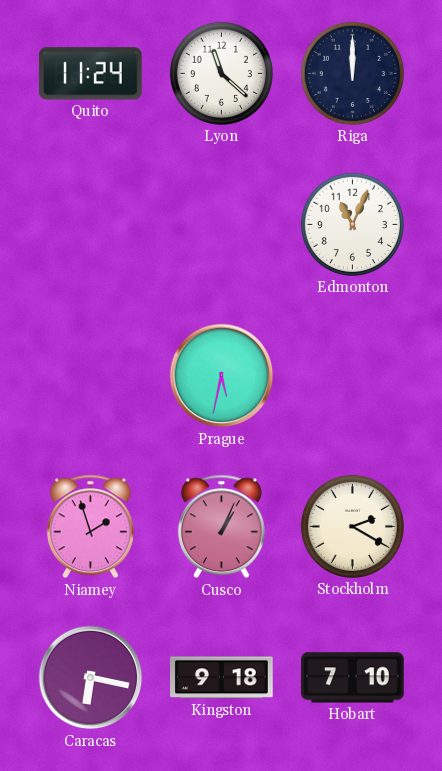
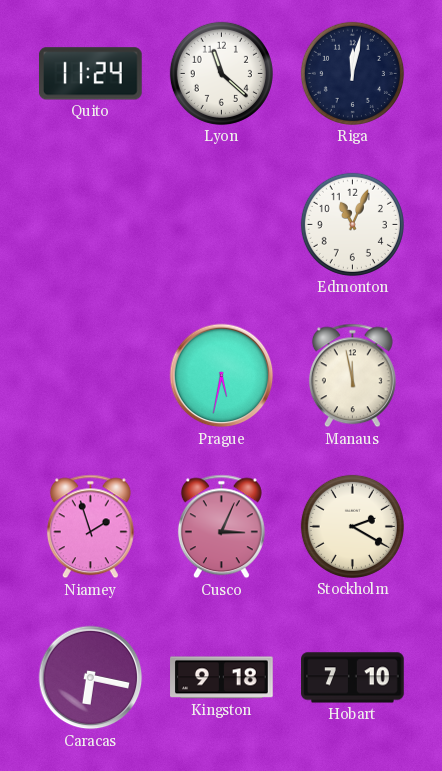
Riga: 12:00 -> 12:02
Manaus: none -> 11:58
Cusco: 1:04 -> 3:04
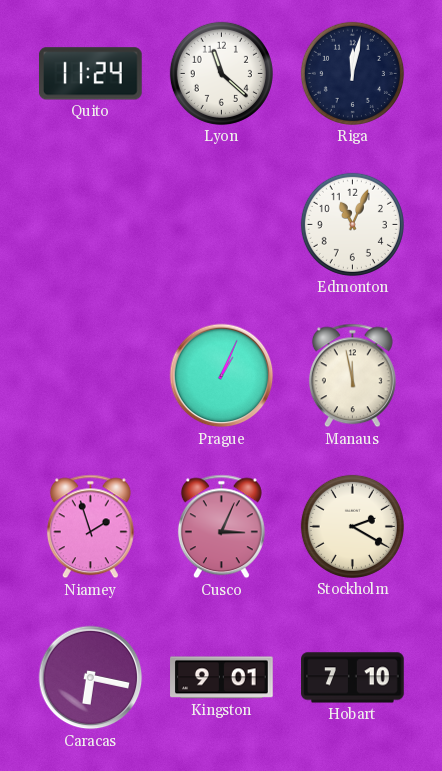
Prague: 5:32 -> 1:04
Kingston: 9:18 -> 9:01
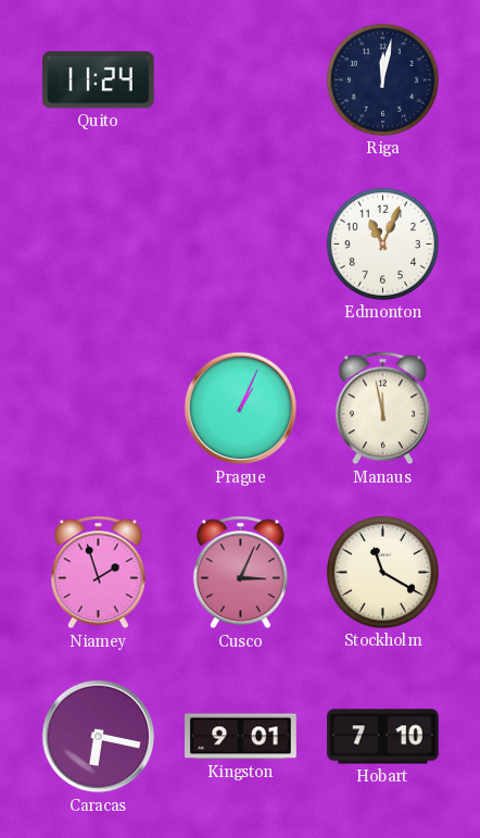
Lyon: 11:22 -> none
Stockholm: 2:20 -> 11:20
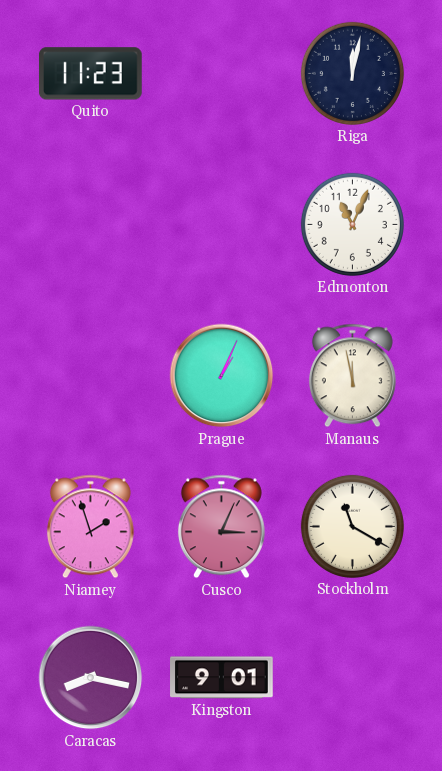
Quito: 11:24 -> 11:23
Caracas: 6:17 -> 8:17
Hobart: 7:10 -> none
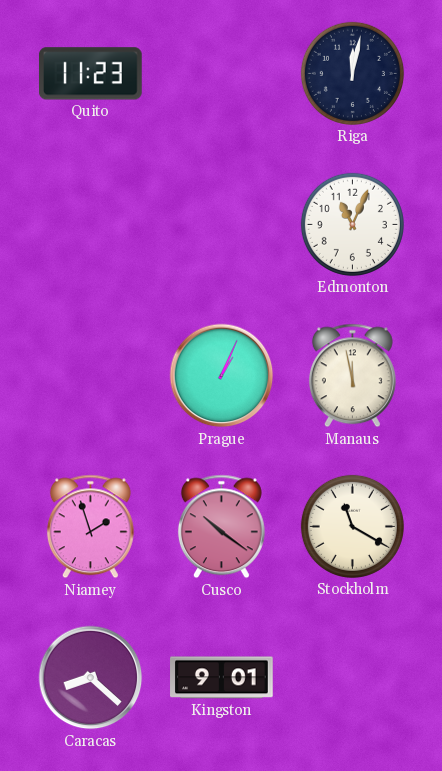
Cusco: 3:04 -> 10:21
Caracas: 8:17 -> 8:22
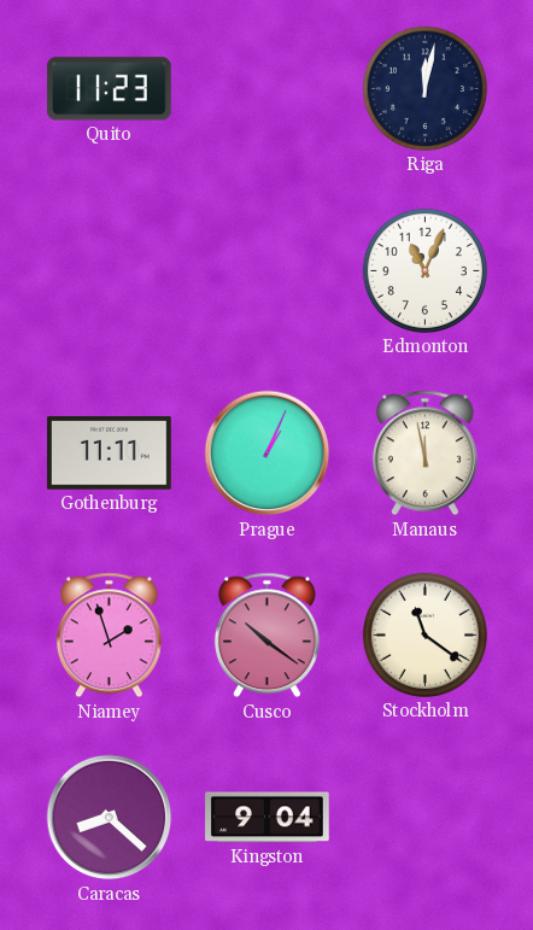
Gothenburg: none -> 11:11
Stockholm: 11:20 -> 11:21
Kingston: 9:01 -> 9:04
